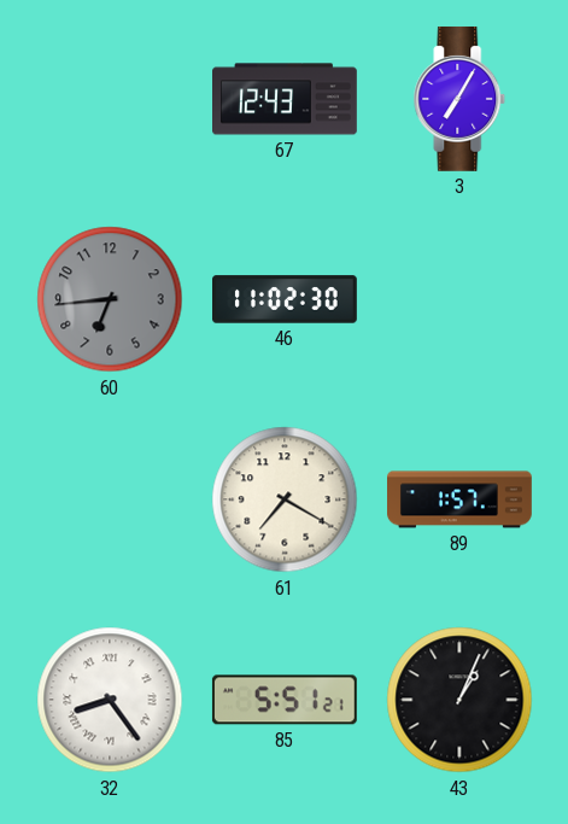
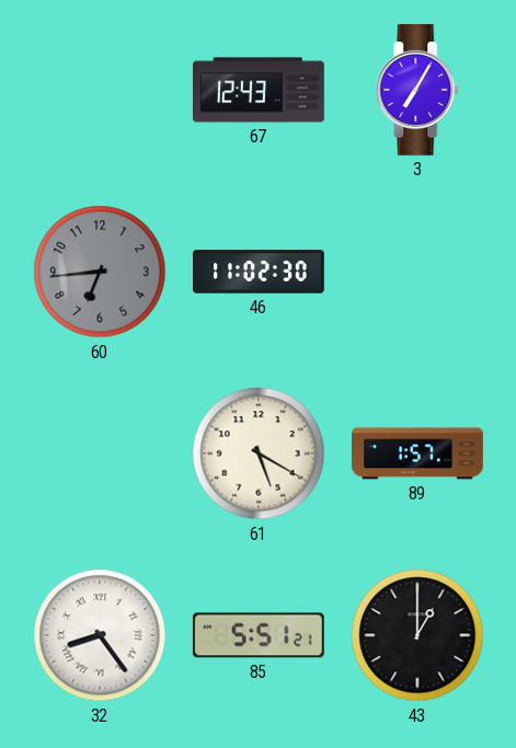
61: 7:20 -> 5:20
43: 1:04 -> 1:00
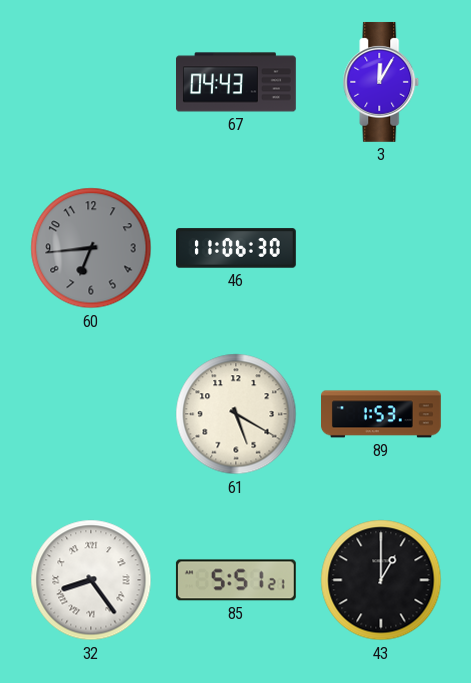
67: 12:43 -> 04:43
3: 7:05 -> 12:05
46: 11:02 -> 11:06
89: 1:57 -> 1:53
